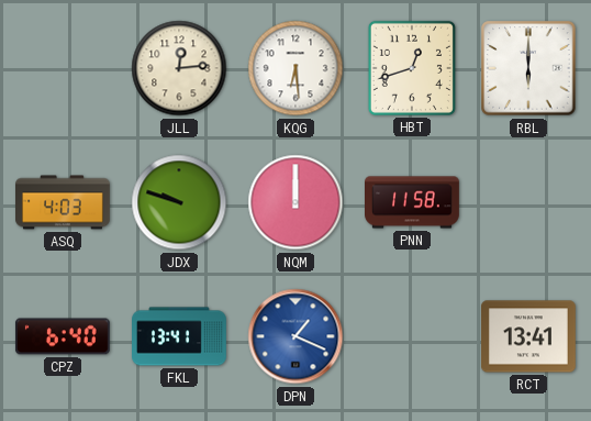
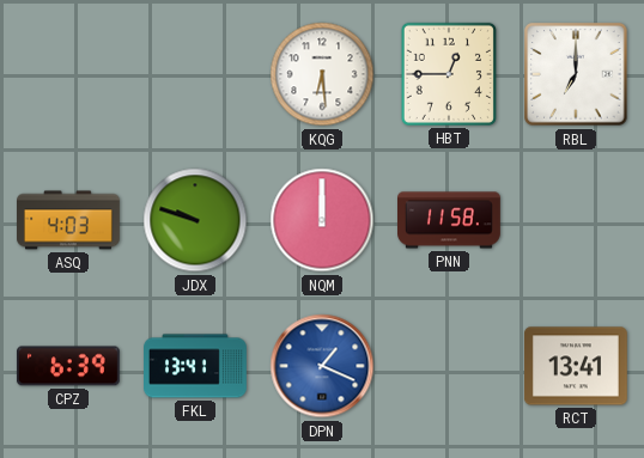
JLL: 12:14 -> none
HBT: 12:42 -> 12:45
RBL: 6:00 -> 7:00
CPZ: 6:40 -> 6:39
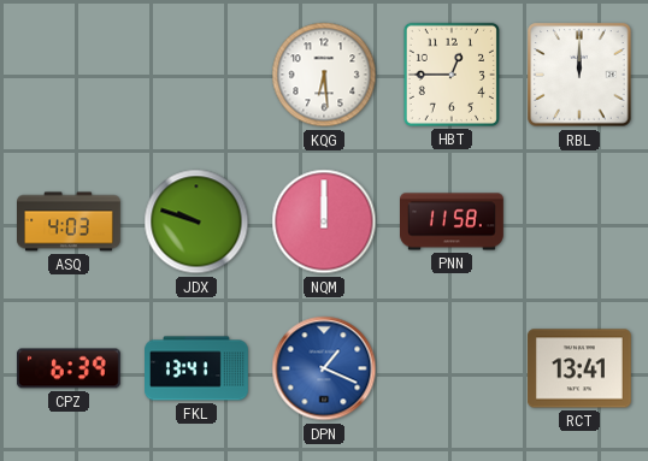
RBL: 7:00 -> 12:00
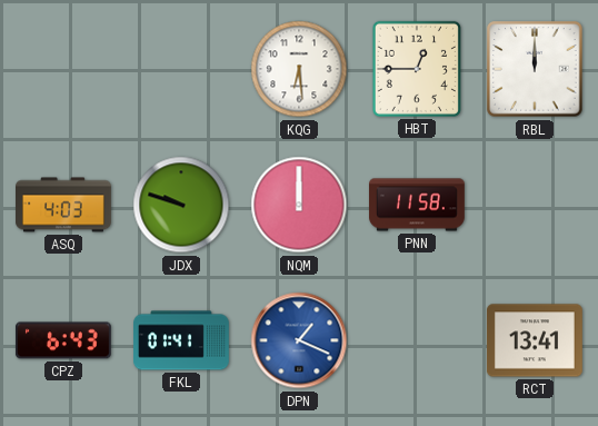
CPZ: 6:39 -> 6:43
FKL: 13:41 -> 01:41
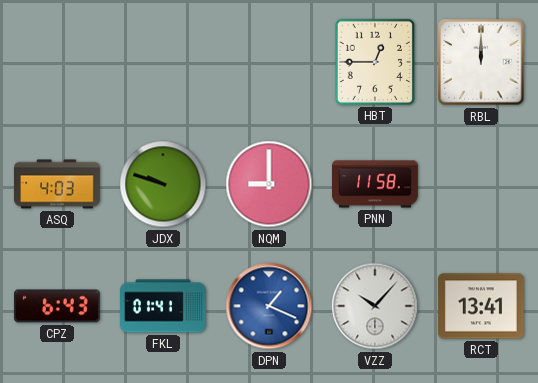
KQG: 6:29 -> none
NQM: 12:00 -> 9:00
VZZ: none -> 10:07
